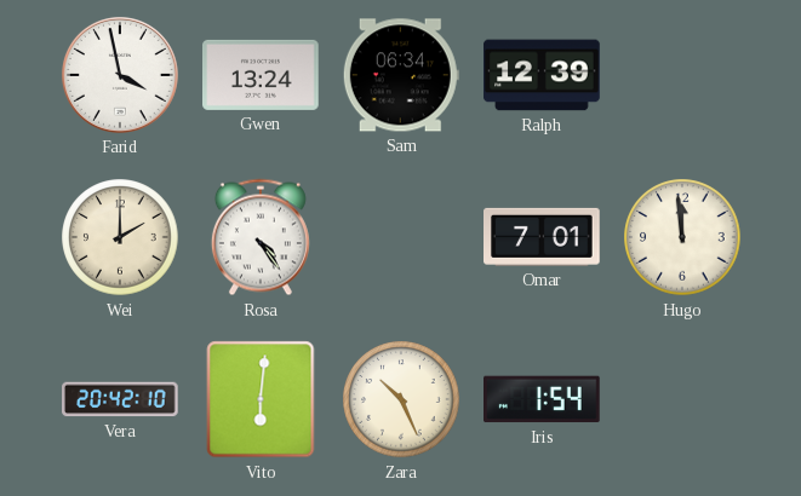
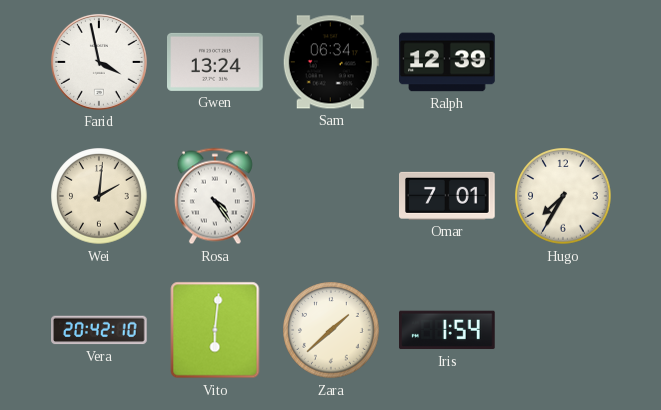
Wei: 2:00 -> 2:01
Hugo: 11:59 -> 7:35
Zara: 10:26 -> 1:38
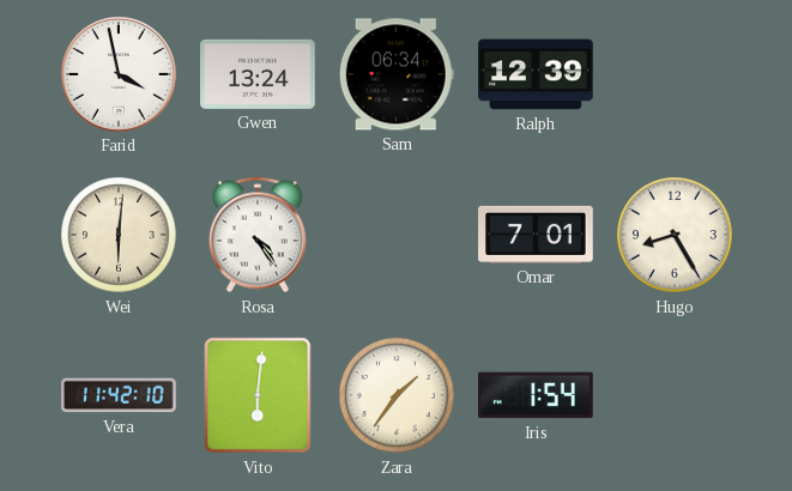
Wei: 2:01 -> 6:01
Hugo: 7:35 -> 8:25
Vera: 20:42 -> 11:42
Zara: 1:38 -> 1:36
